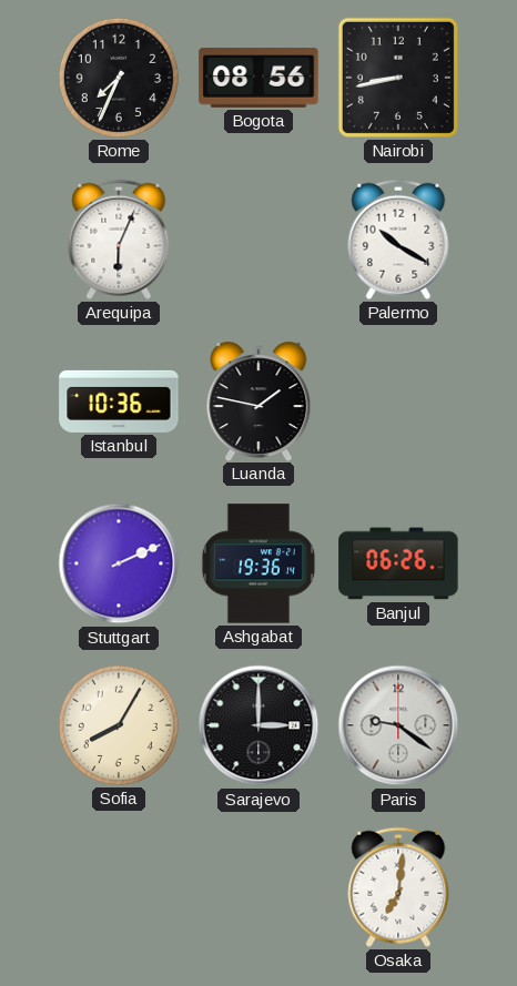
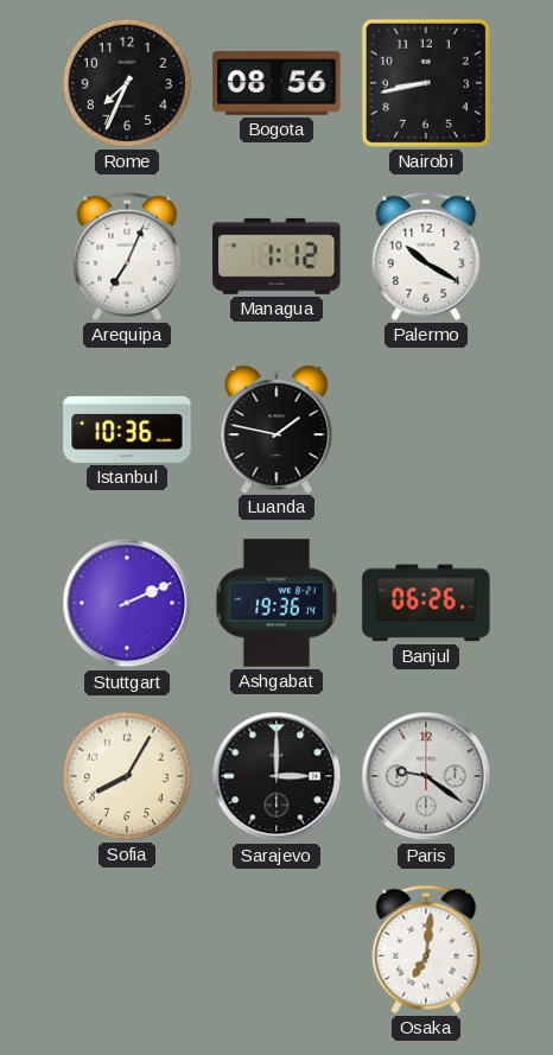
Arequipa: 6:04 -> 7:04
Managua: none -> 1:12
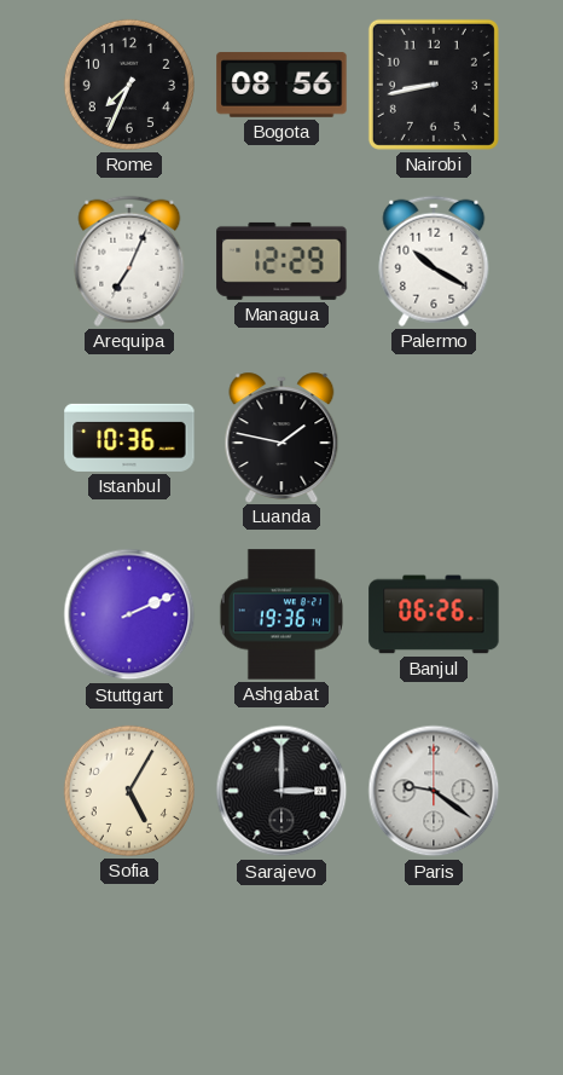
Managua: 1:12 -> 12:29
Sofia: 8:05 -> 5:05
Osaka: 7:01 -> none
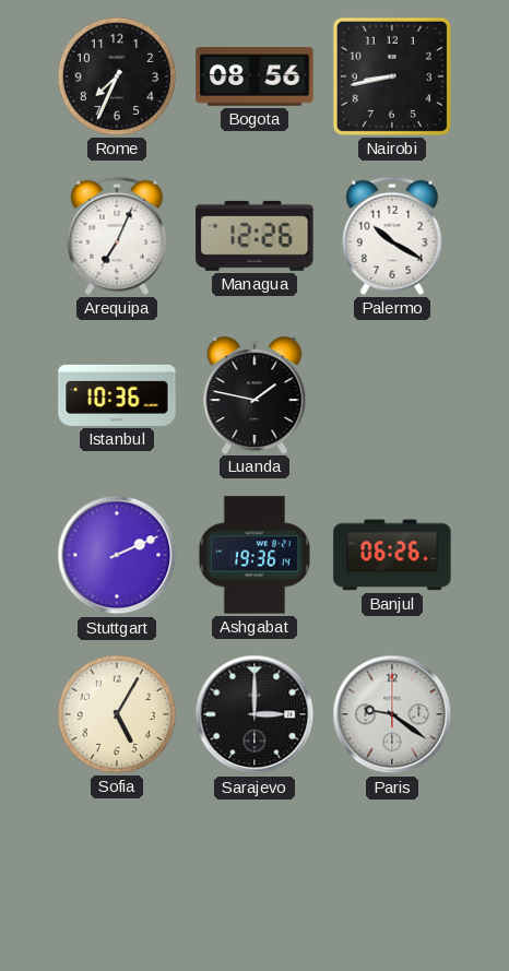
Managua: 12:29 -> 12:26
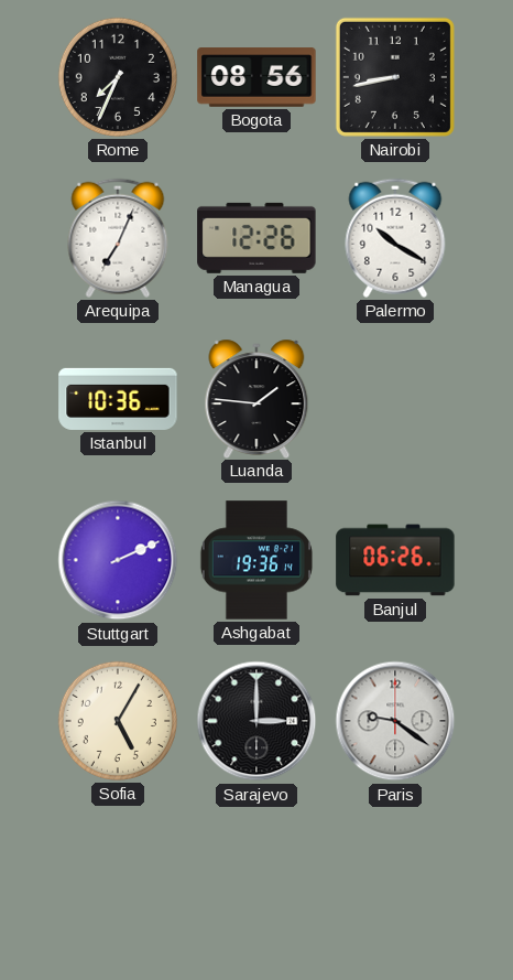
Luanda: 1:47 -> 1:46
